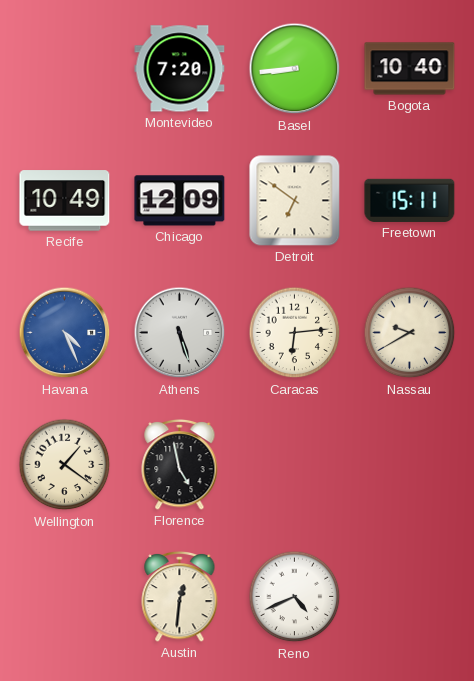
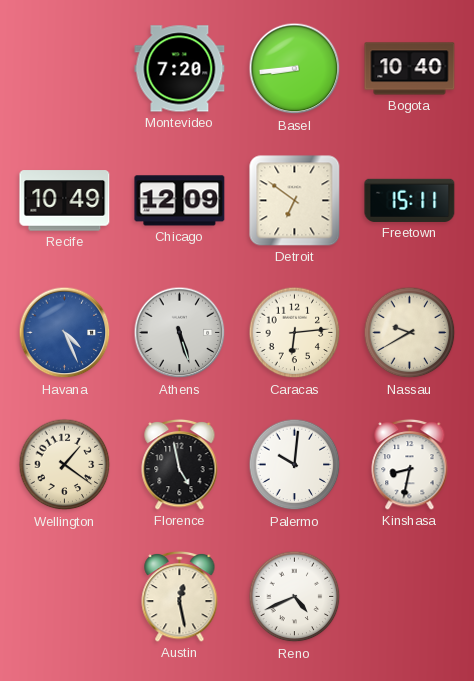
Palermo: none -> 10:01
Kinshasa: none -> 8:32
Austin: 12:31 -> 12:28
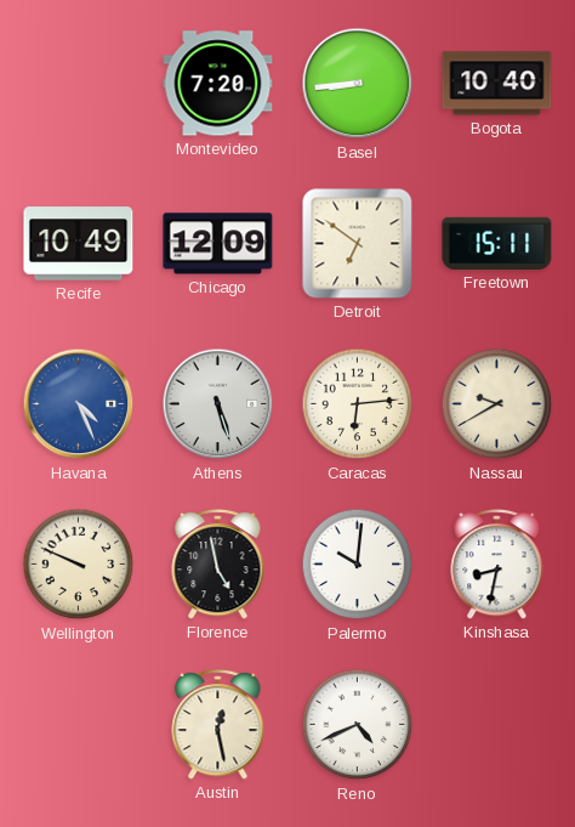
Wellington: 1:21 -> 9:49
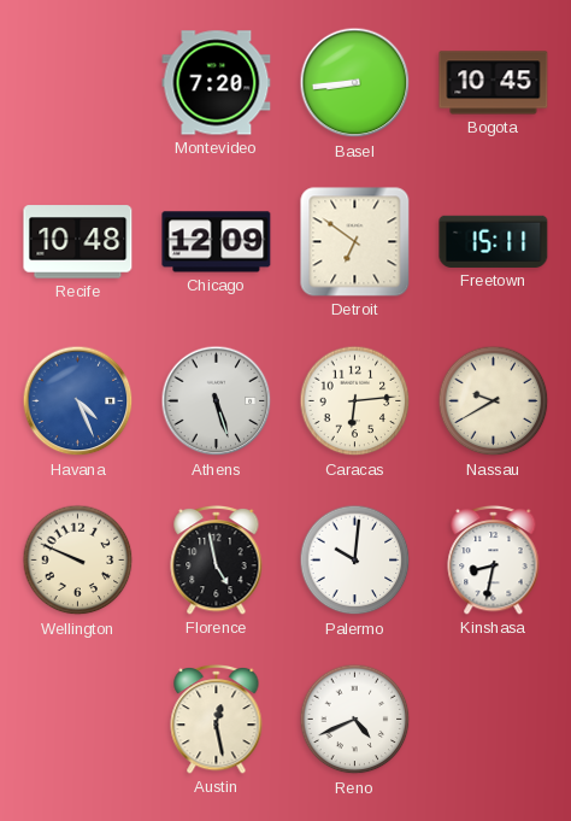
Bogota: 10:40 -> 10:45
Recife: 10:49 -> 10:48
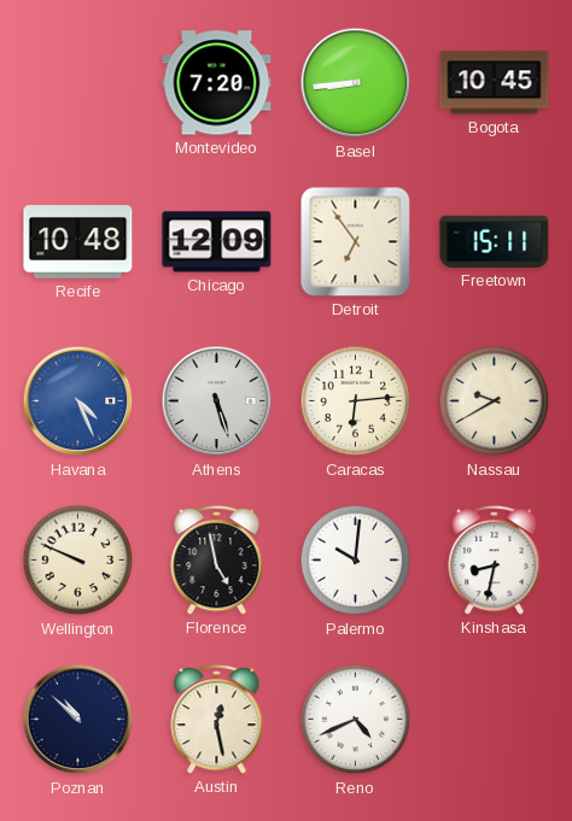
Detroit: 6:51 -> 6:54
Poznan: none -> 10:52
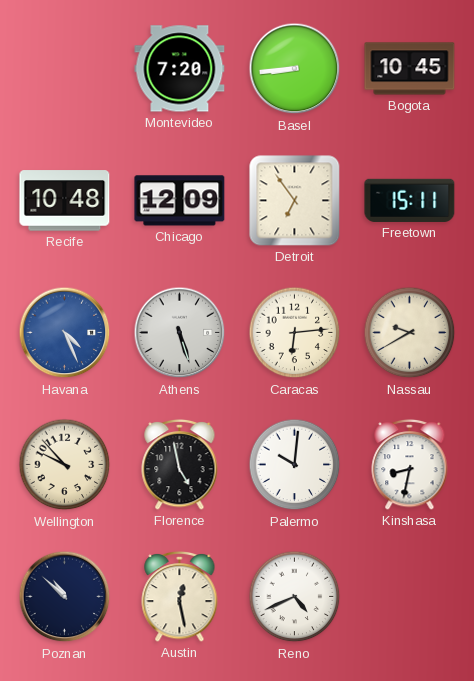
Wellington: 9:49 -> 9:53
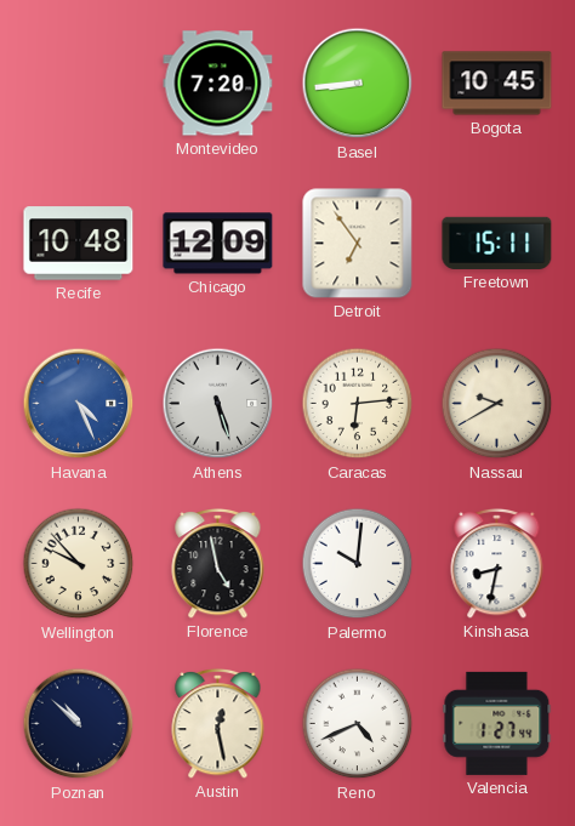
Valencia: none -> 1:27
